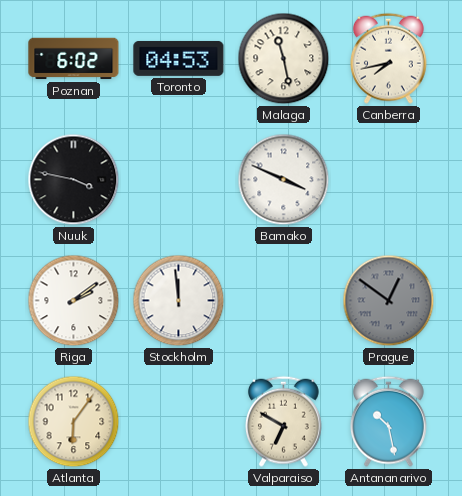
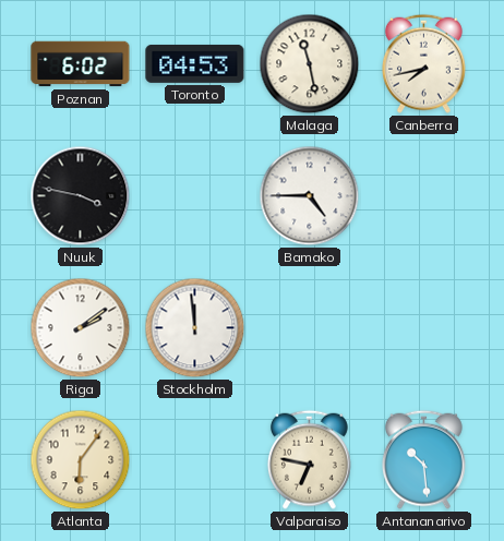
Bamako: 3:49 -> 4:45
Prague: 12:51 -> none
Valparaiso: 6:50 -> 6:47
Antananarivo: 10:28 -> 10:29
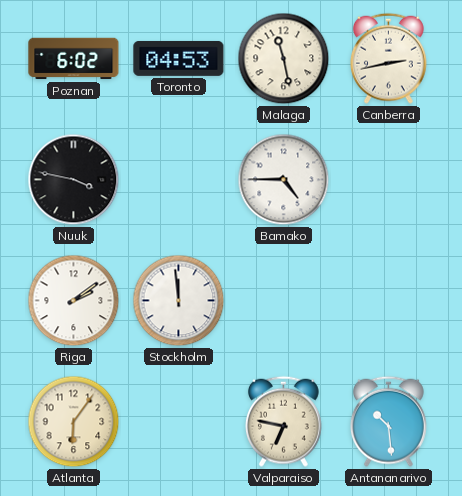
Canberra: 7:43 -> 2:43
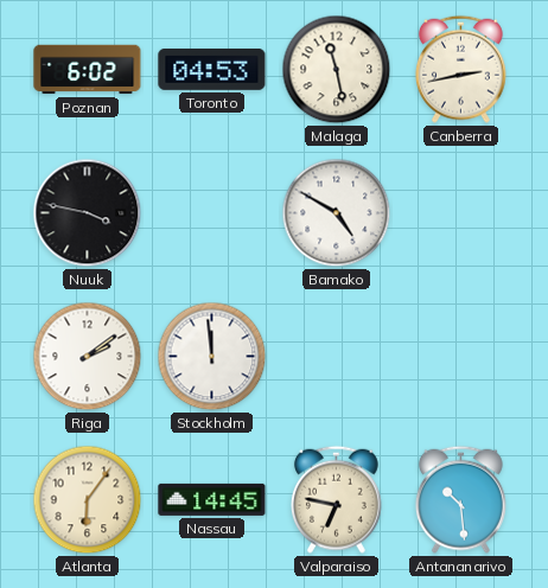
Bamako: 4:45 -> 4:50
Nassau: none -> 14:45
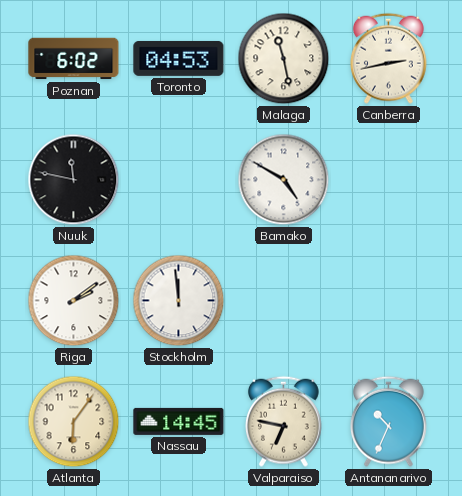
Nuuk: 3:47 -> 11:47
Antananarivo: 10:29 -> 10:34
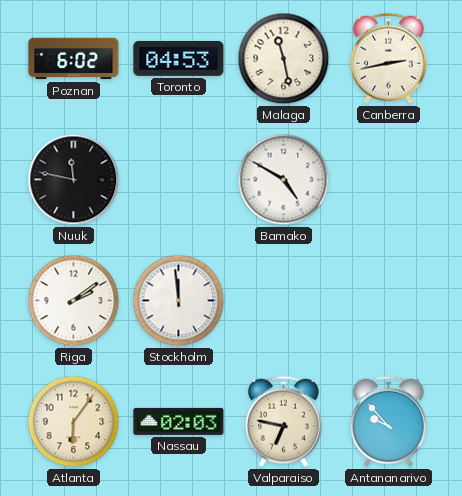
Nassau: 14:45 -> 02:03
Antananarivo: 10:34 -> 9:53
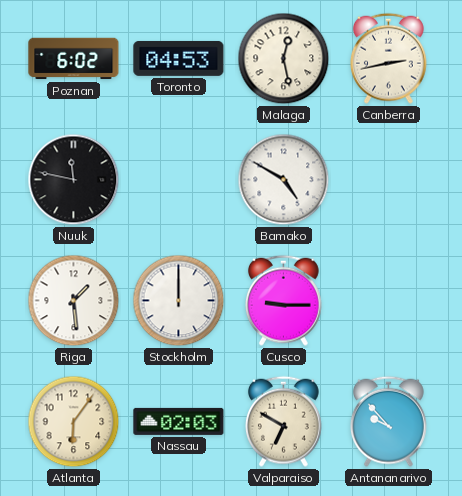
Malaga: 11:28 -> 12:28
Riga: 2:09 -> 1:29
Stockholm: 11:59 -> 12:00
Cusco: none -> 9:15
Valparaiso: 6:47 -> 6:50
